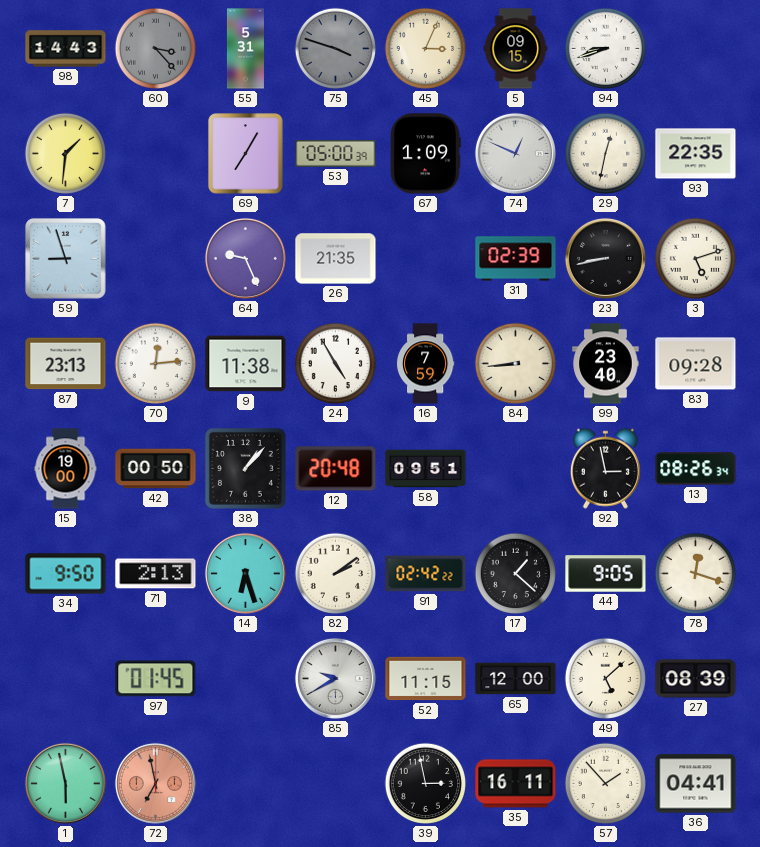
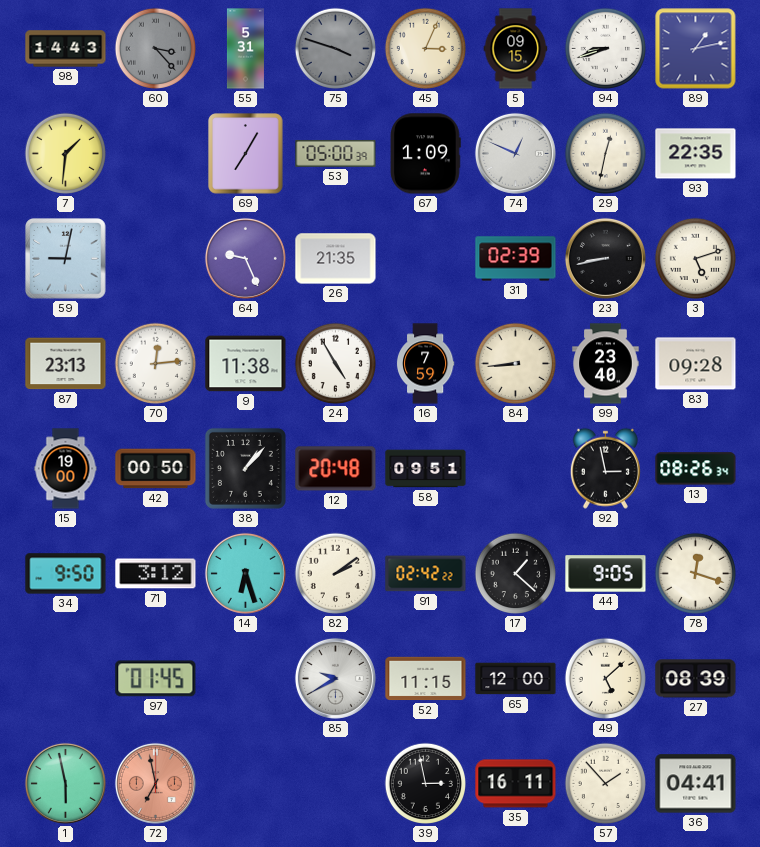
89: none -> 1:13
59: 8:57 -> 9:02
71: 2:13 -> 3:12
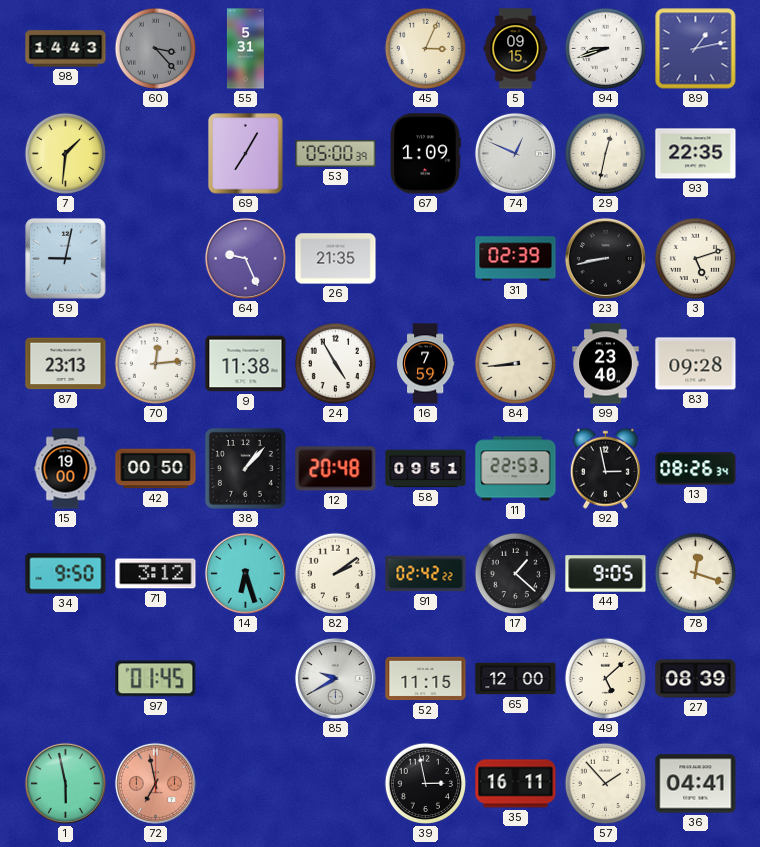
75: 3:48 -> none
11: none -> 22:53
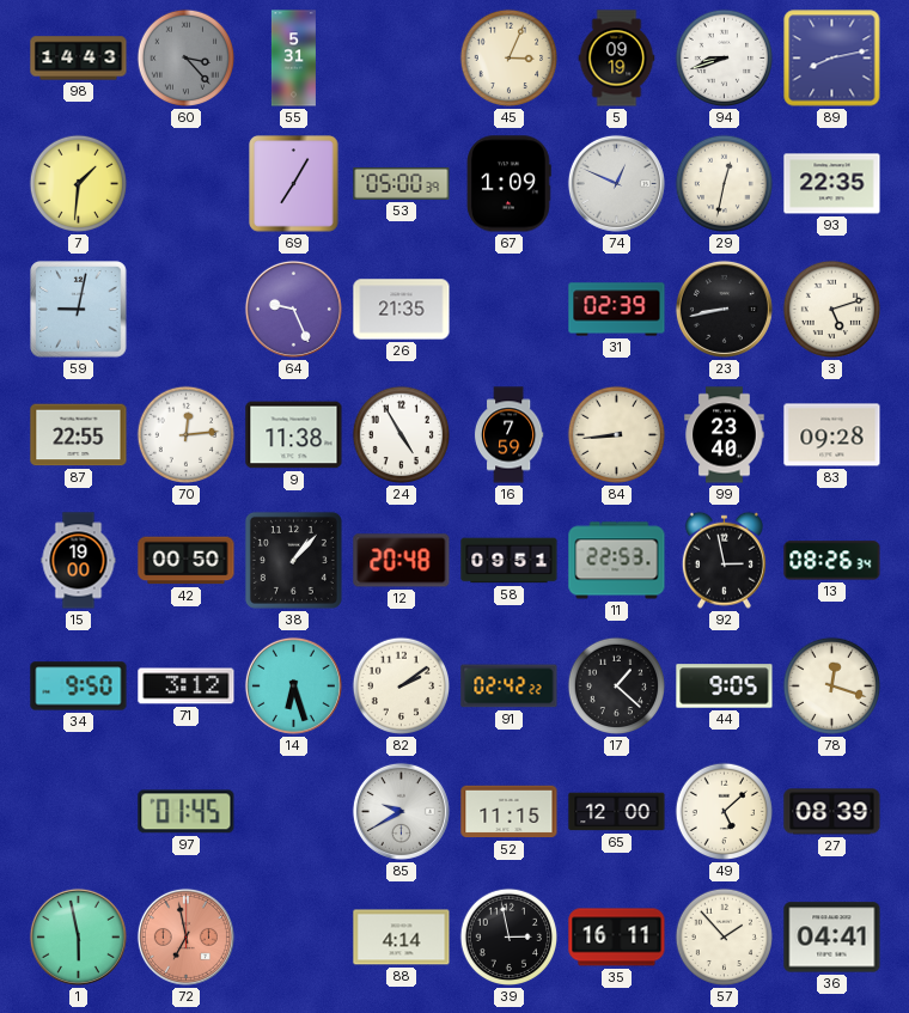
5: 09:15 -> 09:19
89: 1:13 -> 8:13
87: 23:13 -> 22:55
88: none -> 4:14
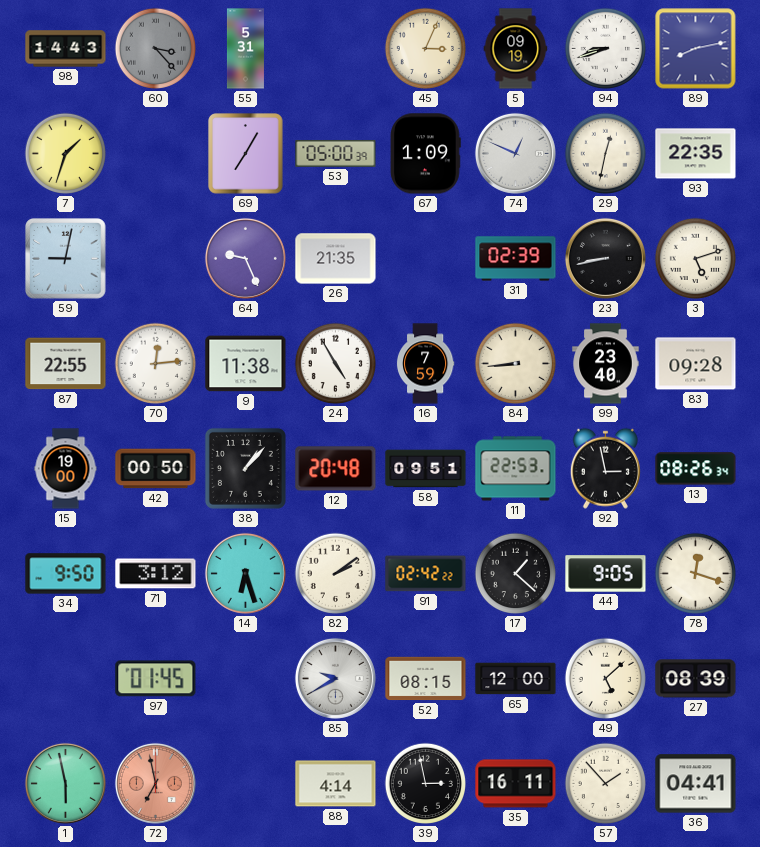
7: 1:31 -> 1:33
52: 11:15 -> 08:15
